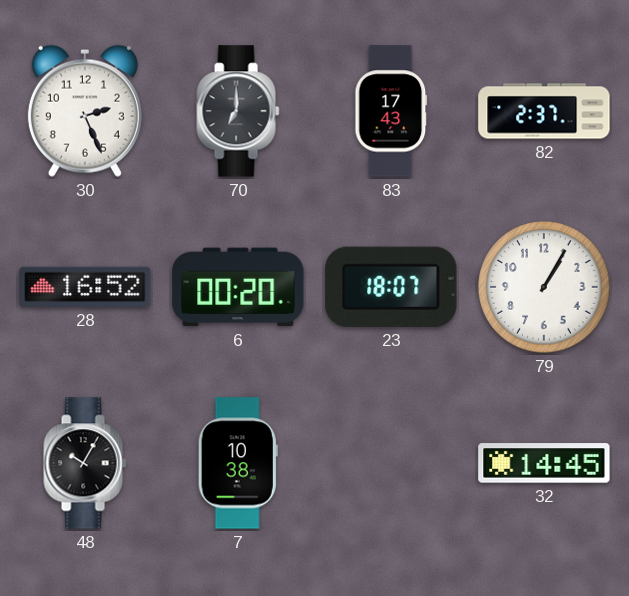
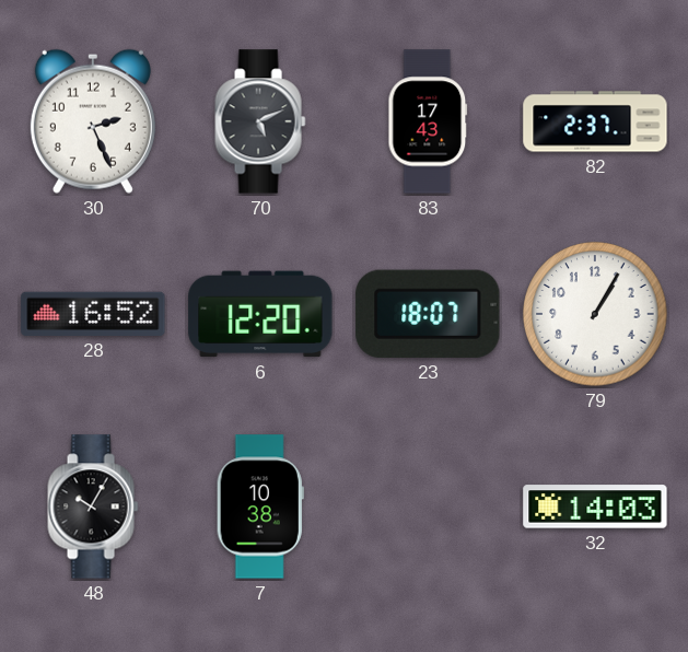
70: 7:00 -> 5:11
6: 00:20 -> 12:20
32: 14:45 -> 14:03
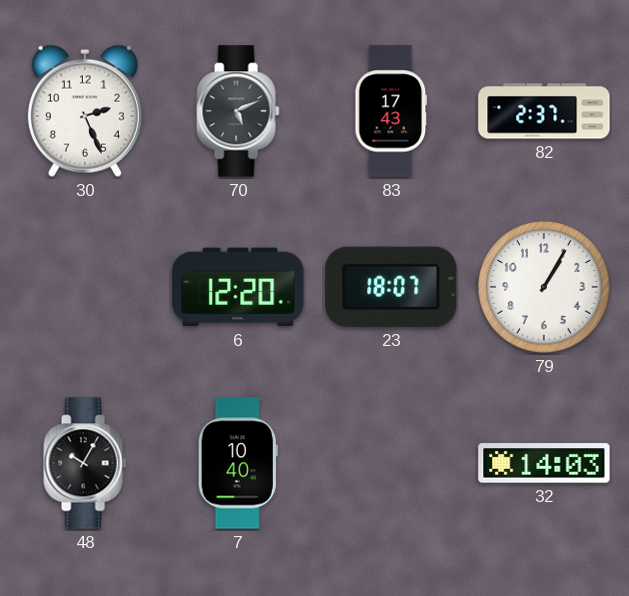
28: 16:52 -> none
7: 10:38 -> 10:40
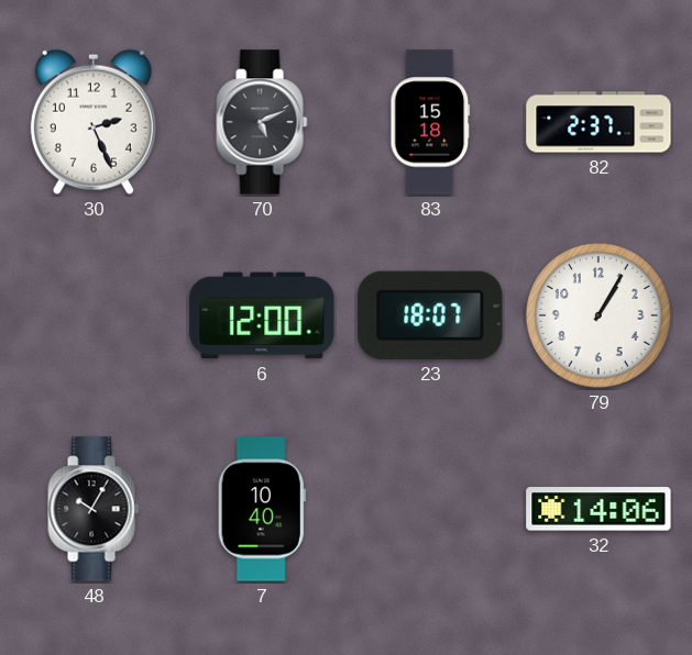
83: 17:43 -> 15:18
6: 12:20 -> 12:00
32: 14:03 -> 14:06
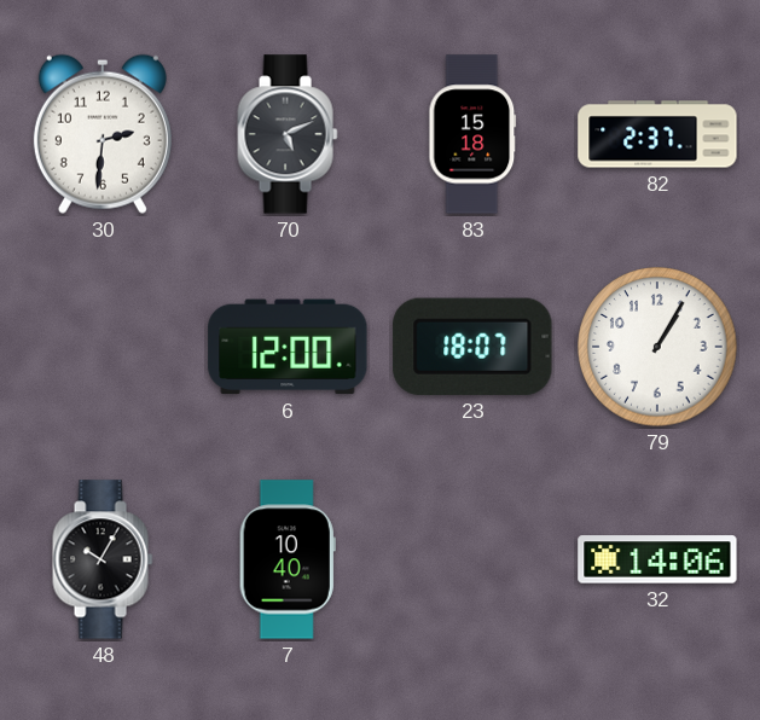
30: 2:26 -> 2:31
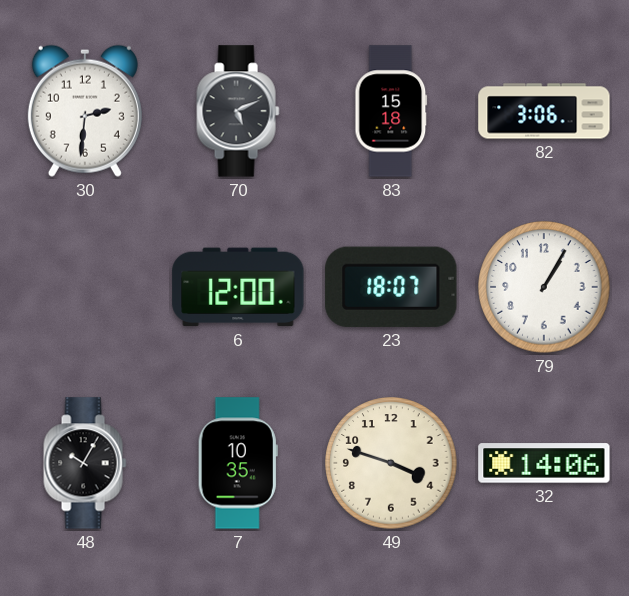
82: 2:37 -> 3:06
7: 10:40 -> 10:35
49: none -> 3:48
